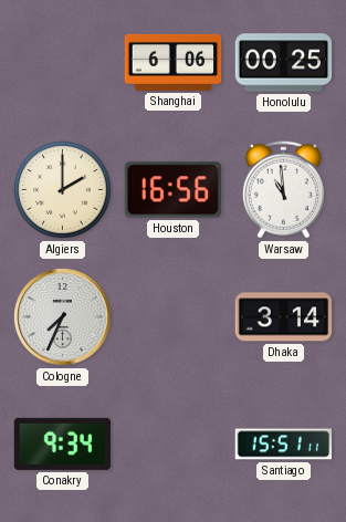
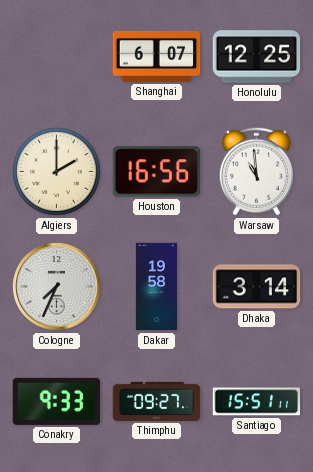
Shanghai: 6:06 -> 6:07
Honolulu: 00:25 -> 12:25
Dakar: none -> 19:58
Conakry: 9:34 -> 9:33
Thimphu: none -> 09:27
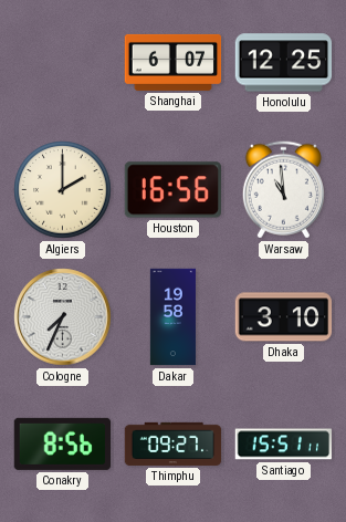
Dhaka: 3:14 -> 3:10
Conakry: 9:33 -> 8:56
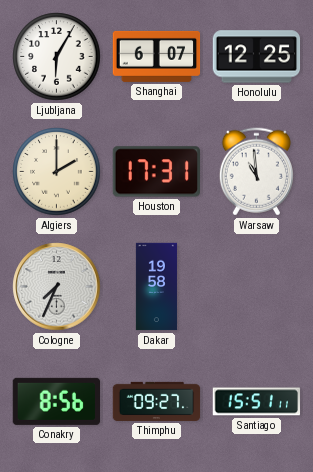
Ljubljana: none -> 6:05
Houston: 16:56 -> 17:31
Dhaka: 3:10 -> none
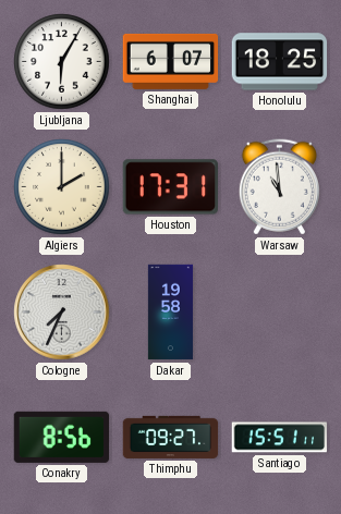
Honolulu: 12:25 -> 18:25
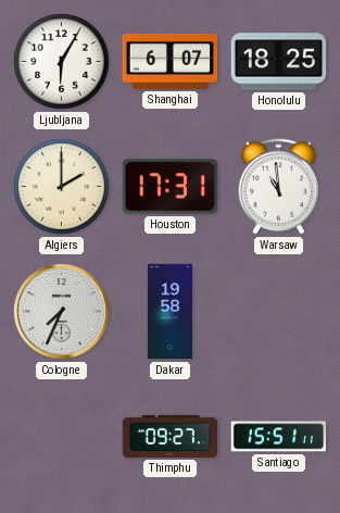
Conakry: 8:56 -> none
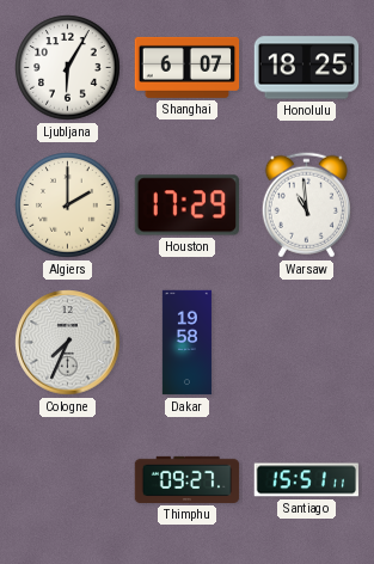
Houston: 17:31 -> 17:29
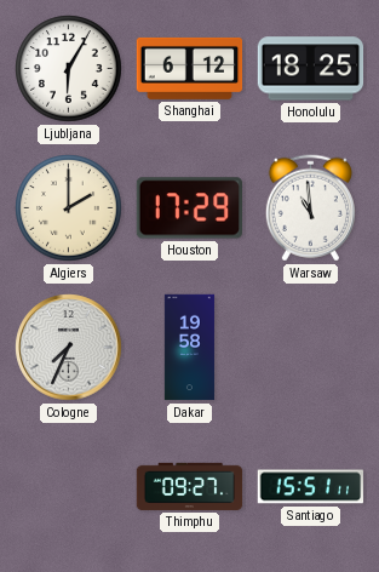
Shanghai: 6:07 -> 6:12
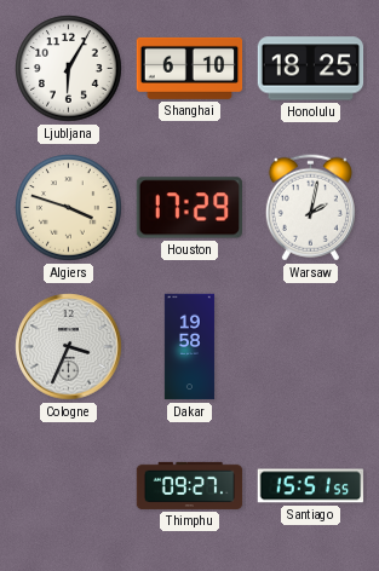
Shanghai: 6:12 -> 6:10
Algiers: 2:00 -> 3:48
Warsaw: 10:59 -> 2:02
Cologne: 7:34 -> 3:34
Santiago: 15:51:11 -> 15:51:55
